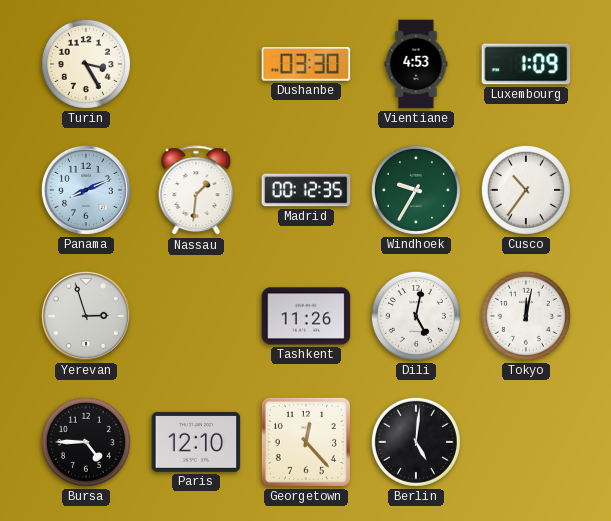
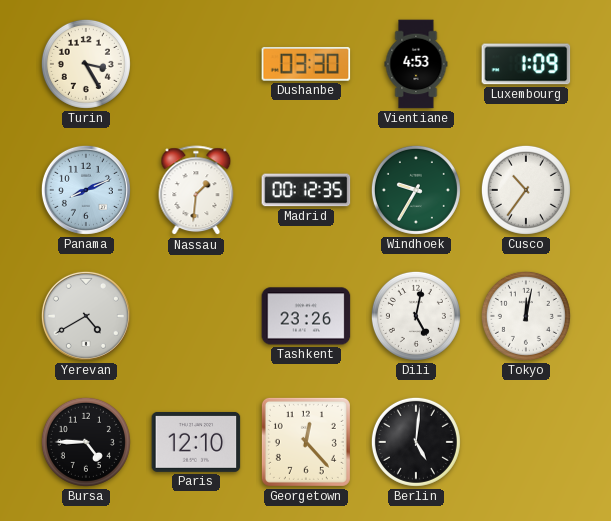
Yerevan: 2:57 -> 4:40
Tashkent: 11:26 -> 23:26
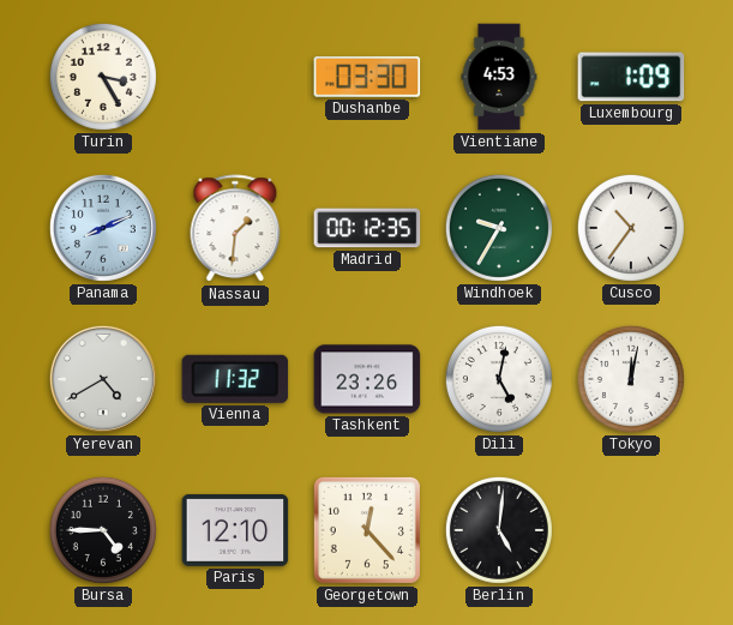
Vienna: none -> 11:32
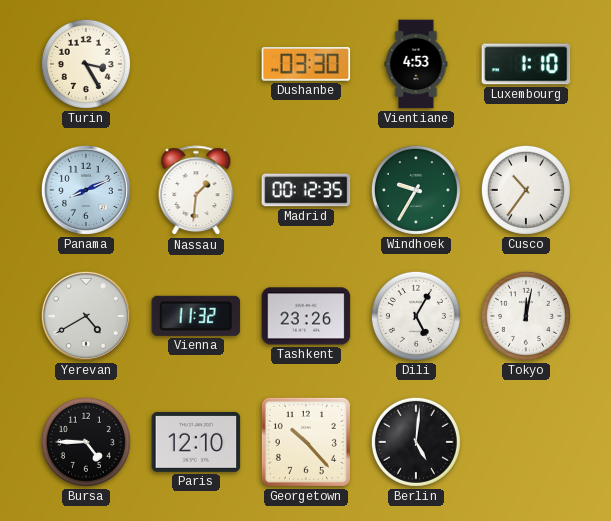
Luxembourg: 1:09 -> 1:10
Dili: 5:02 -> 5:05
Georgetown: 12:23 -> 10:23
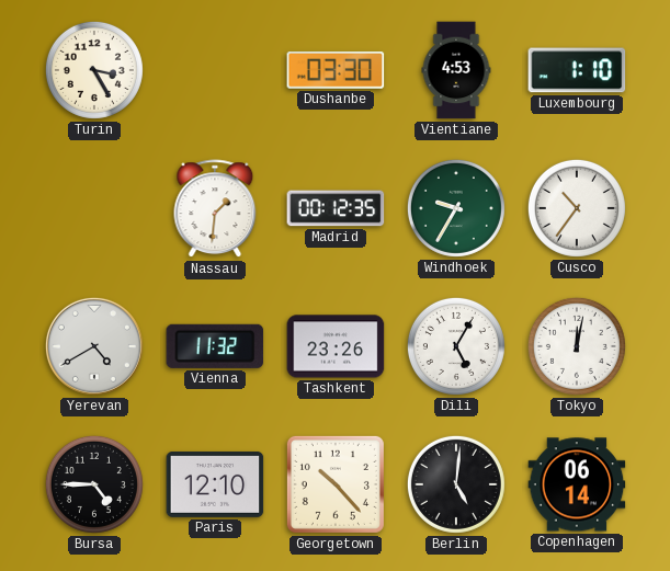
Panama: 8:11 -> none
Copenhagen: none -> 06:14
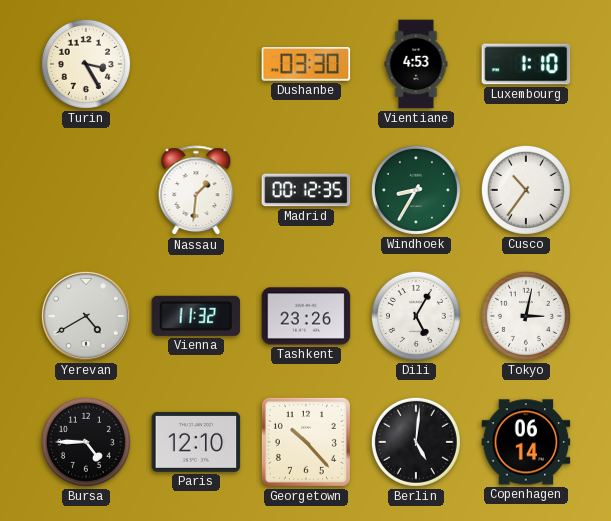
Windhoek: 9:35 -> 8:35
Tokyo: 12:02 -> 3:02
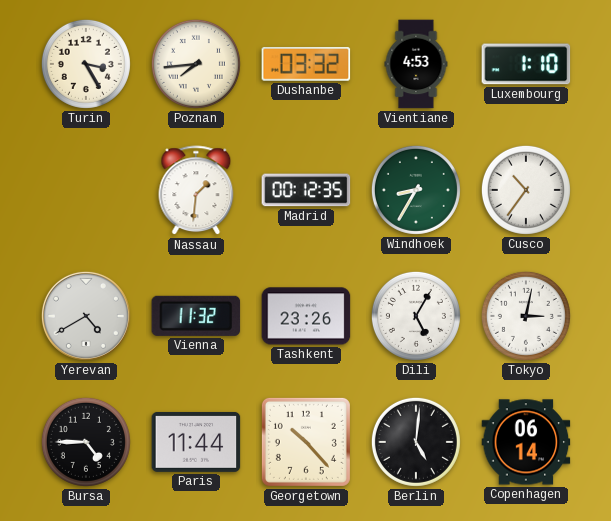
Poznan: none -> 7:44
Dushanbe: 03:30 -> 03:32
Paris: 12:10 -> 11:44
